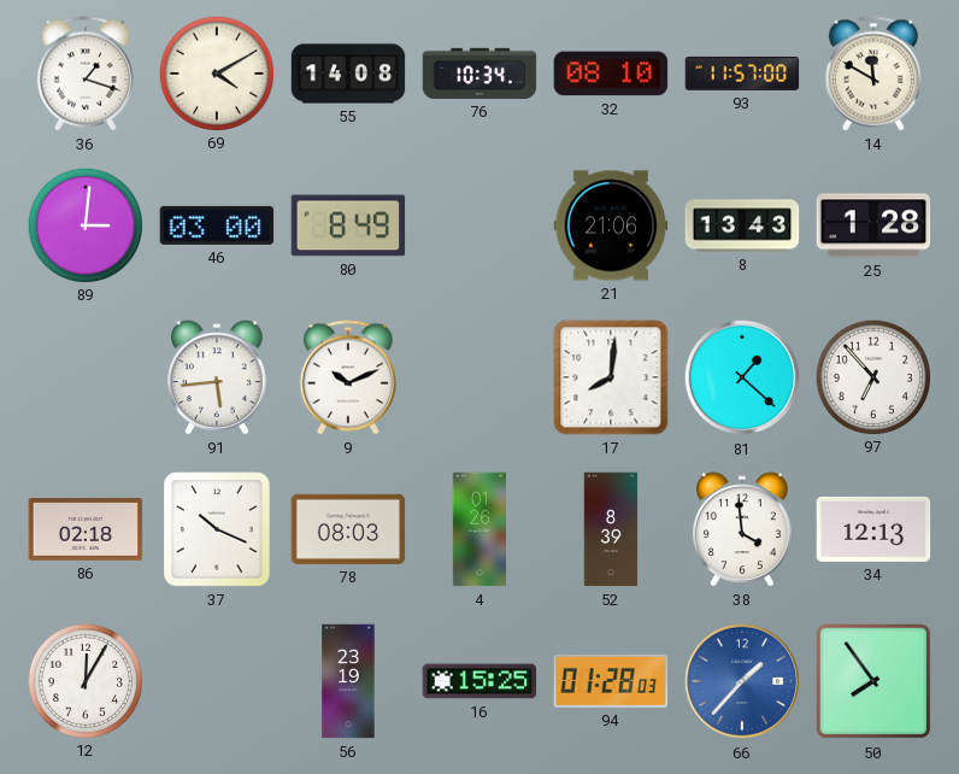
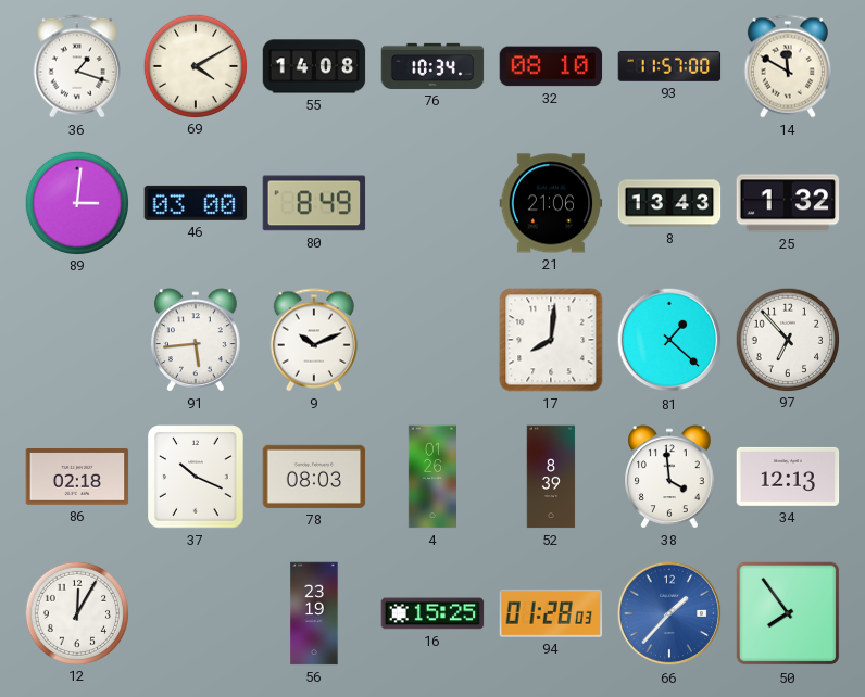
25: 1:28 -> 1:32
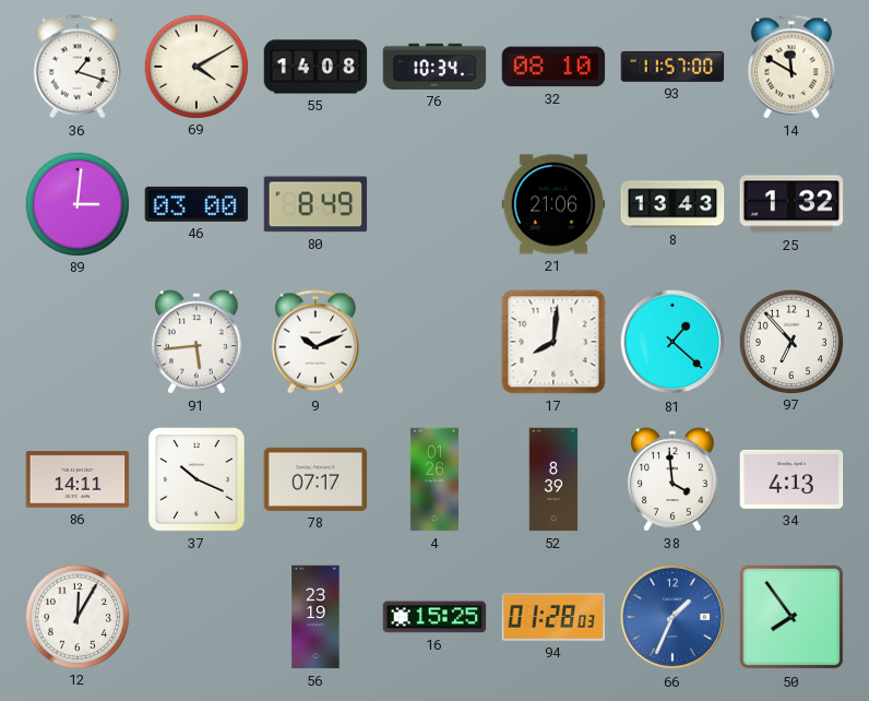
86: 02:18 -> 14:11
78: 08:03 -> 07:17
34: 12:13 -> 4:13
66: 1:37 -> 1:34
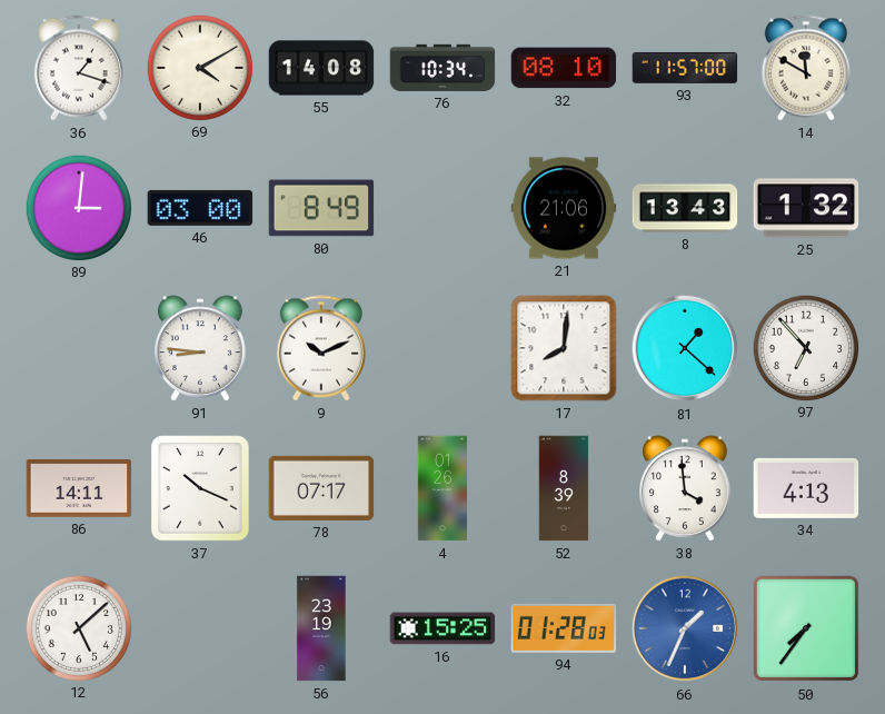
91: 5:44 -> 8:46
12: 12:05 -> 5:08
50: 7:54 -> 7:36
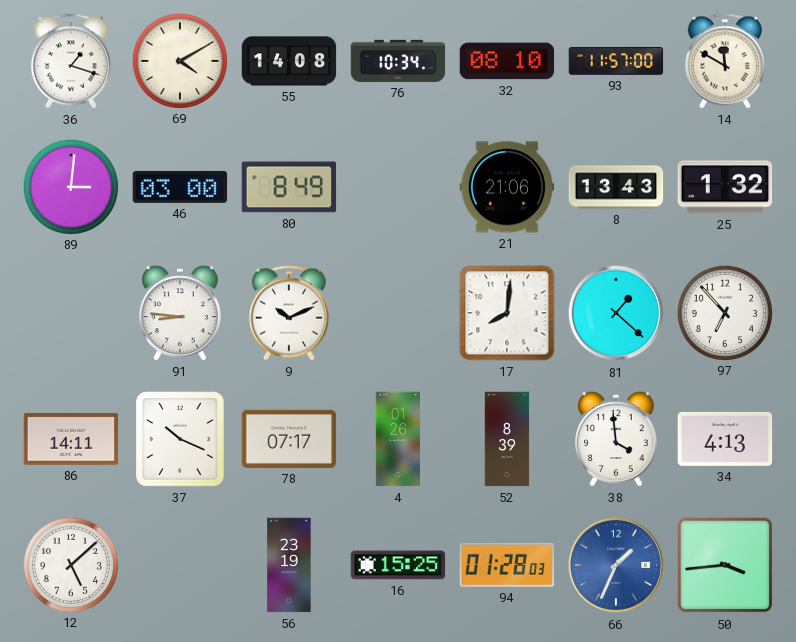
50: 7:36 -> 3:44
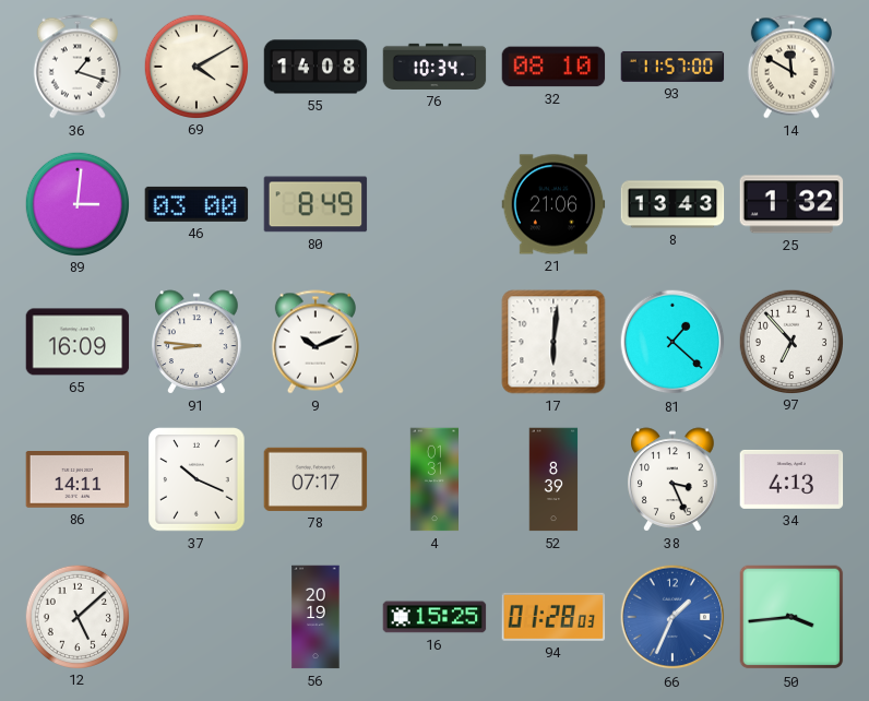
65: none -> 16:09
17: 8:01 -> 6:01
4: 01:26 -> 01:31
38: 3:59 -> 3:26
56: 23:19 -> 20:19
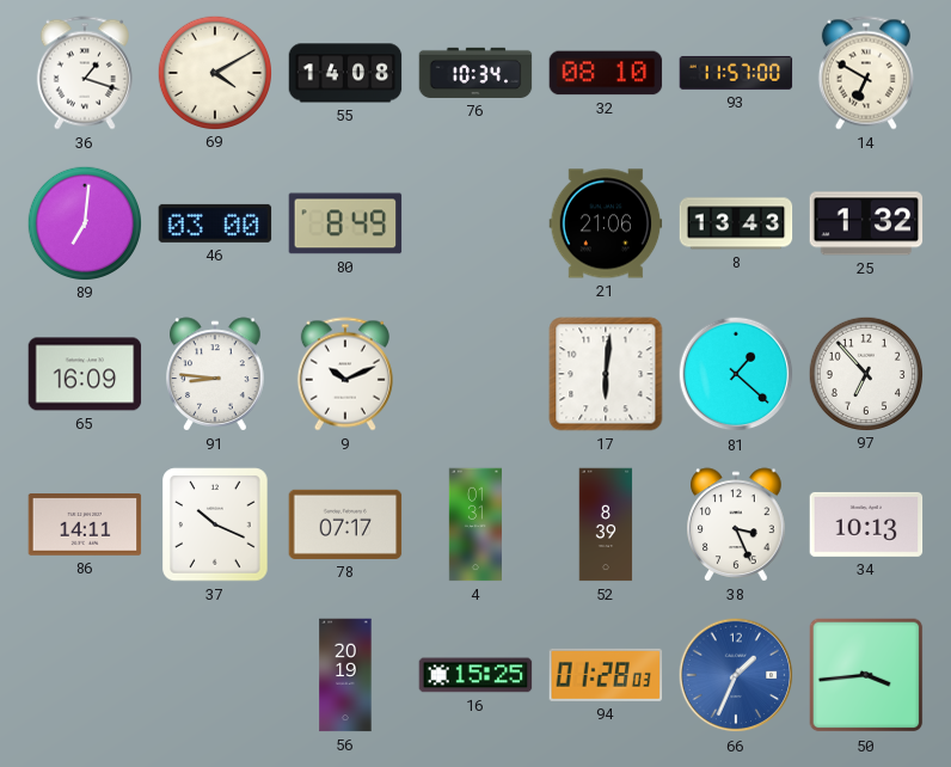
14: 11:50 -> 6:50
89: 3:01 -> 7:01
34: 4:13 -> 10:13
12: 5:08 -> none
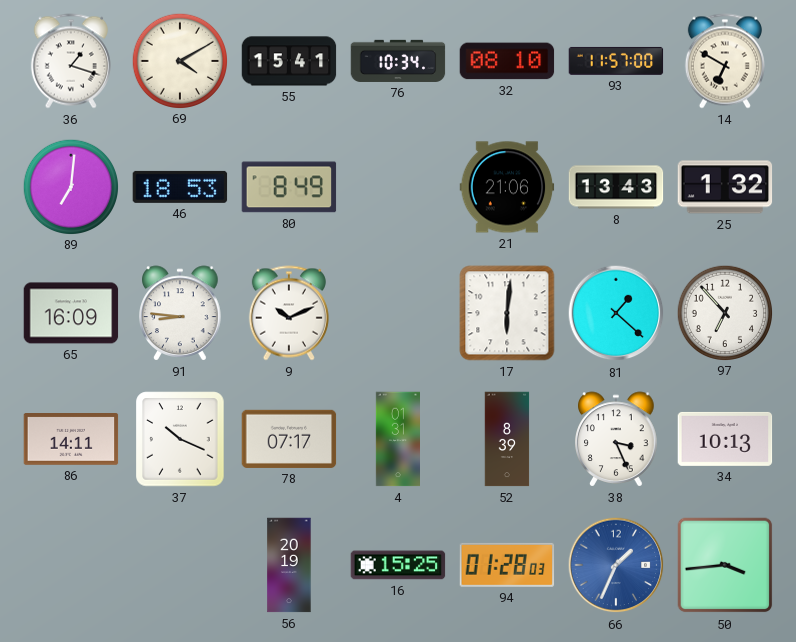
55: 14:08 -> 15:41
46: 03:00 -> 18:53
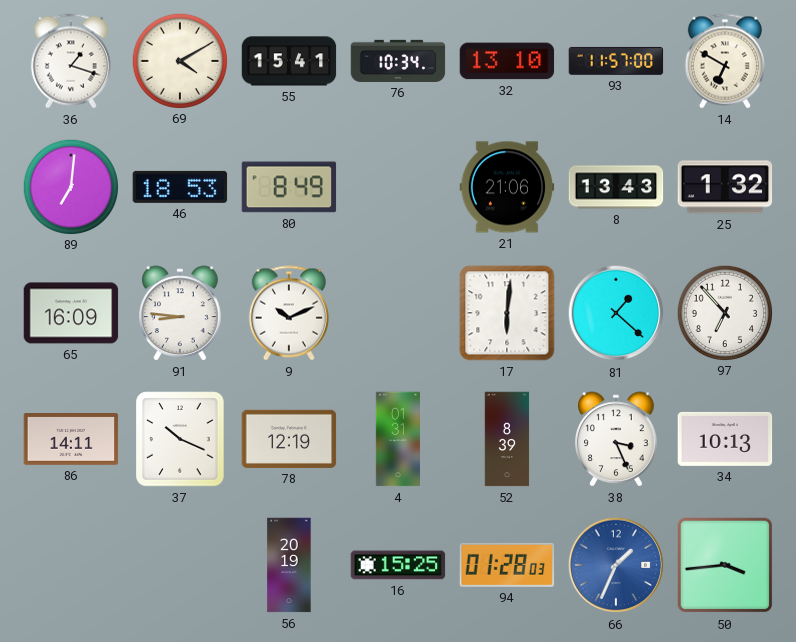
32: 08:10 -> 13:10
78: 07:17 -> 12:19
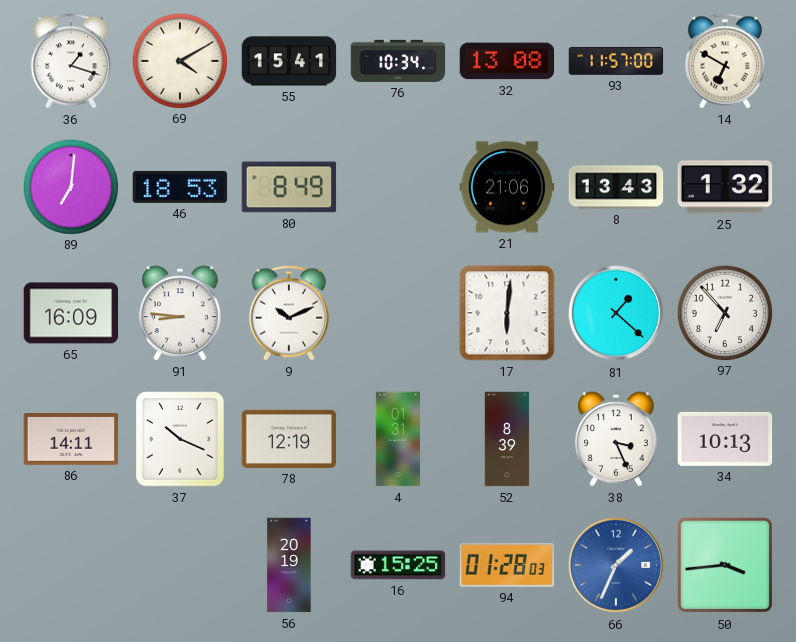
32: 13:10 -> 13:08
